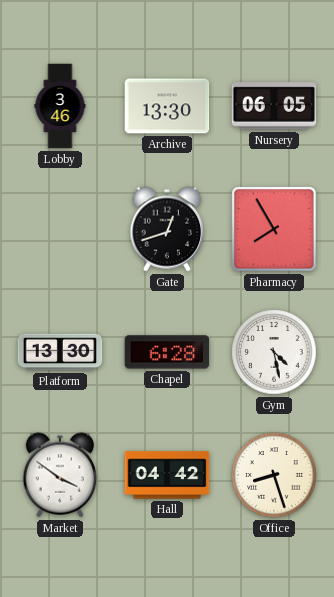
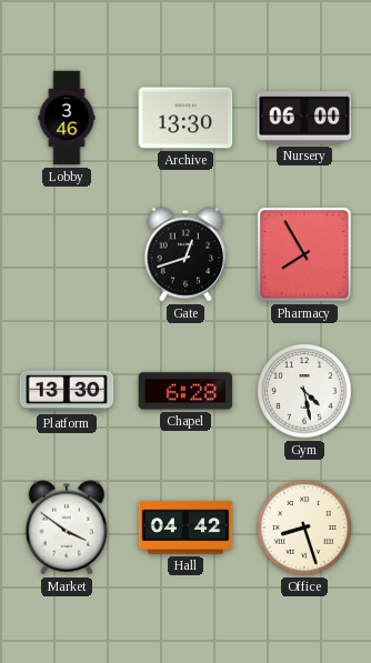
Nursery: 06:05 -> 06:00
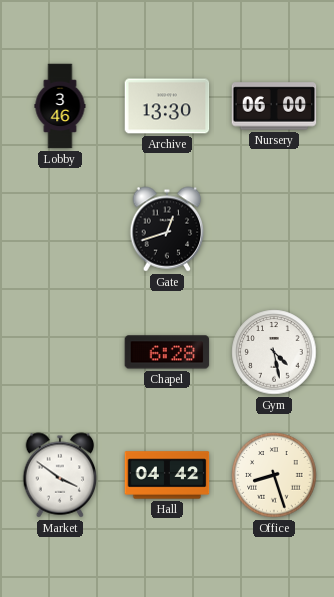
Pharmacy: 7:55 -> none
Platform: 13:30 -> none
